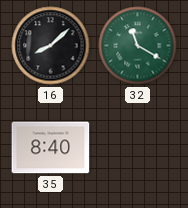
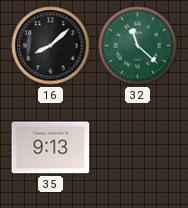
32: 11:20 -> 11:22
35: 8:40 -> 9:13
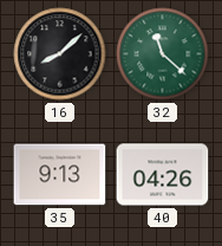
40: none -> 04:26
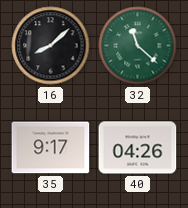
35: 9:13 -> 9:17
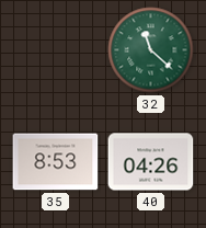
16: 8:08 -> none
35: 9:17 -> 8:53
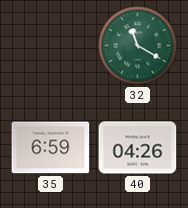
32: 11:22 -> 11:20
35: 8:53 -> 6:59
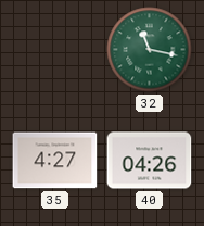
32: 11:20 -> 11:17
35: 6:59 -> 4:27
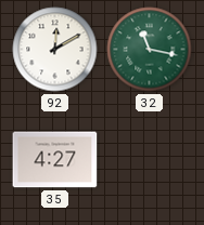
92: none -> 12:10
40: 04:26 -> none
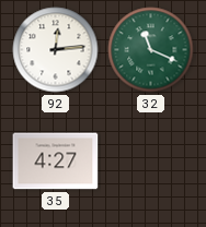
92: 12:10 -> 12:14
32: 11:17 -> 11:19
